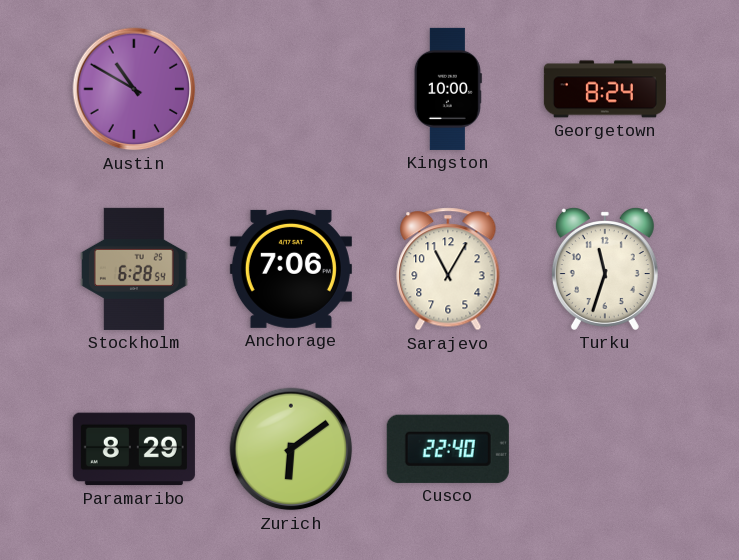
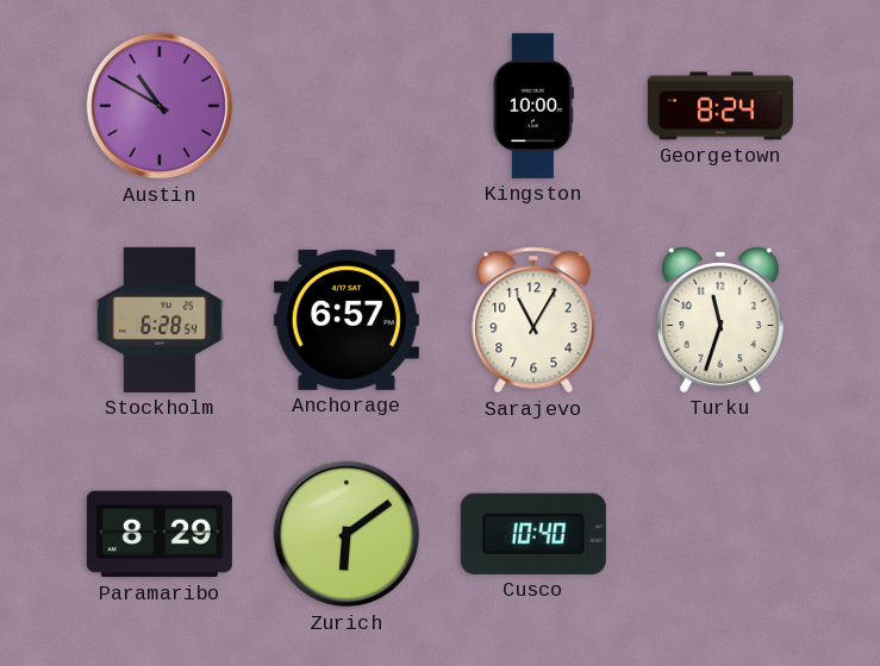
Anchorage: 7:06 -> 6:57
Cusco: 22:40 -> 10:40
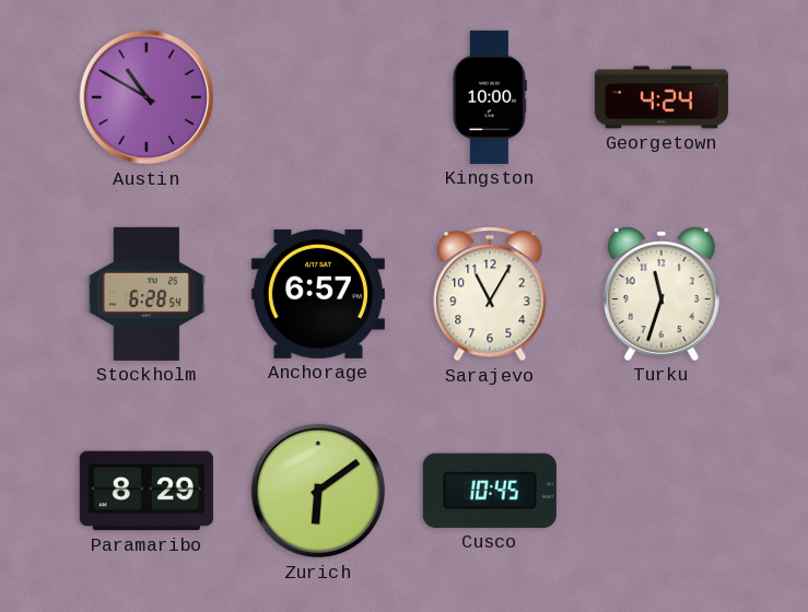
Georgetown: 8:24 -> 4:24
Cusco: 10:40 -> 10:45
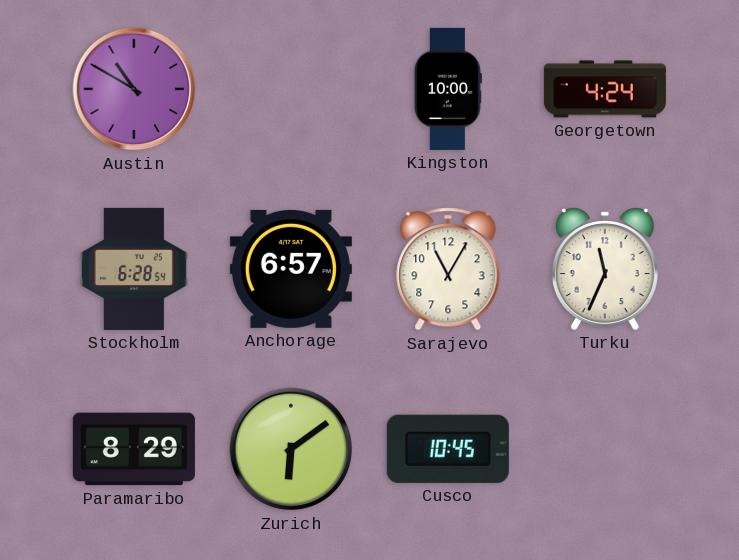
Turku: 11:33 -> 11:34
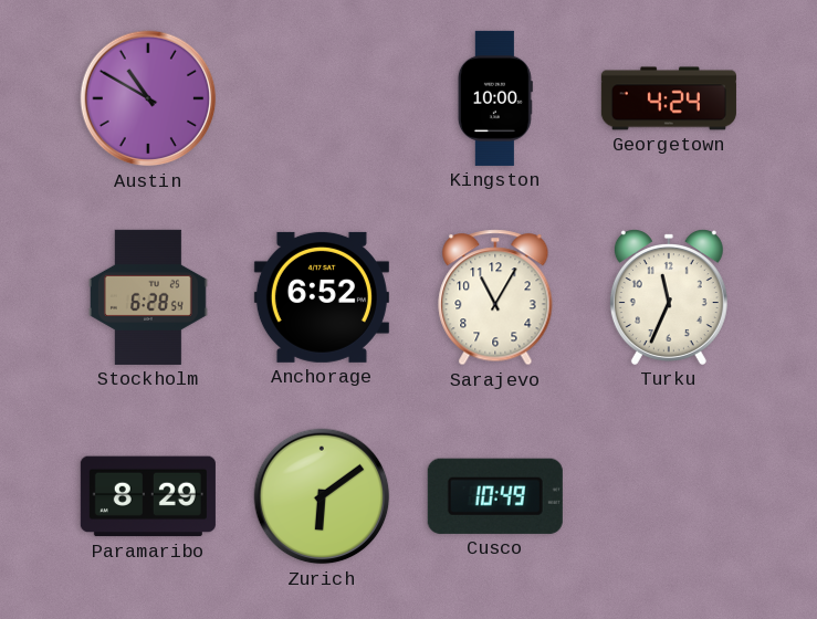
Anchorage: 6:57 -> 6:52
Cusco: 10:45 -> 10:49
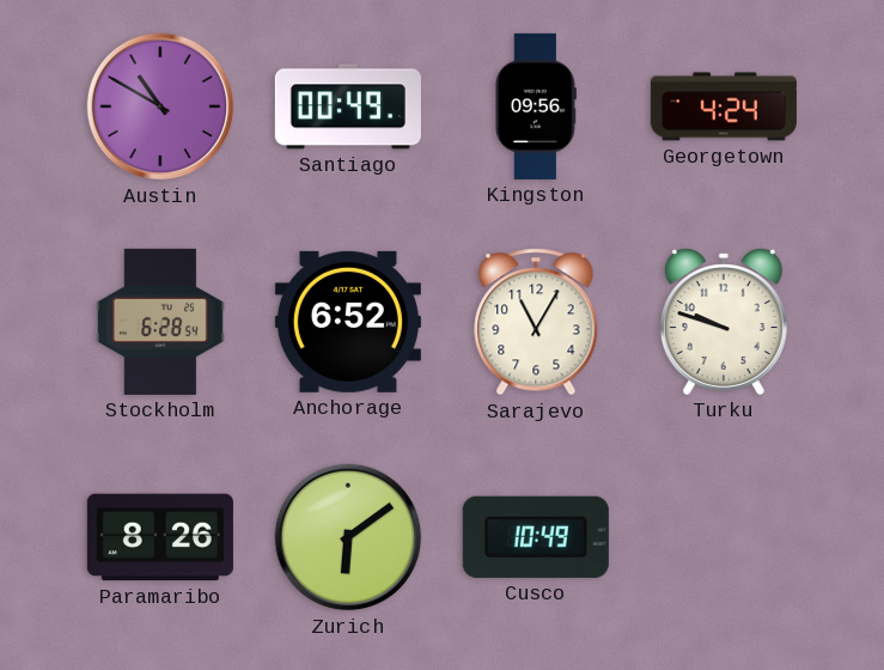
Santiago: none -> 00:49
Kingston: 10:00 -> 09:56
Turku: 11:34 -> 9:48
Paramaribo: 8:29 -> 8:26
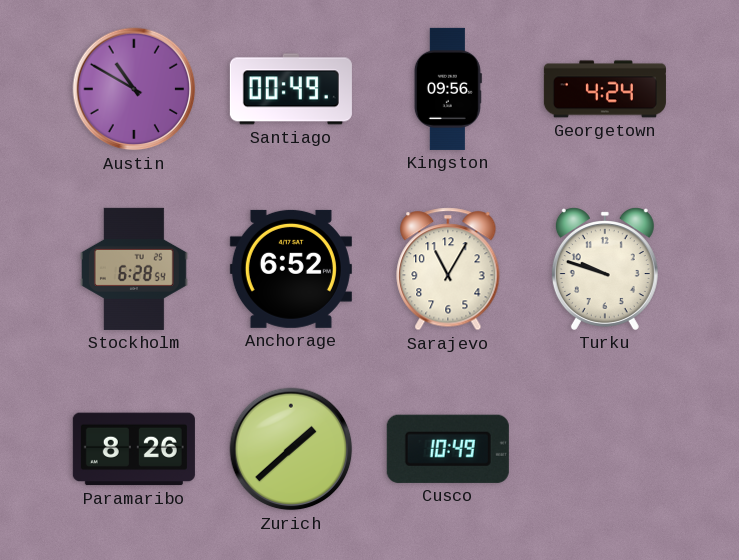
Zurich: 6:09 -> 1:38
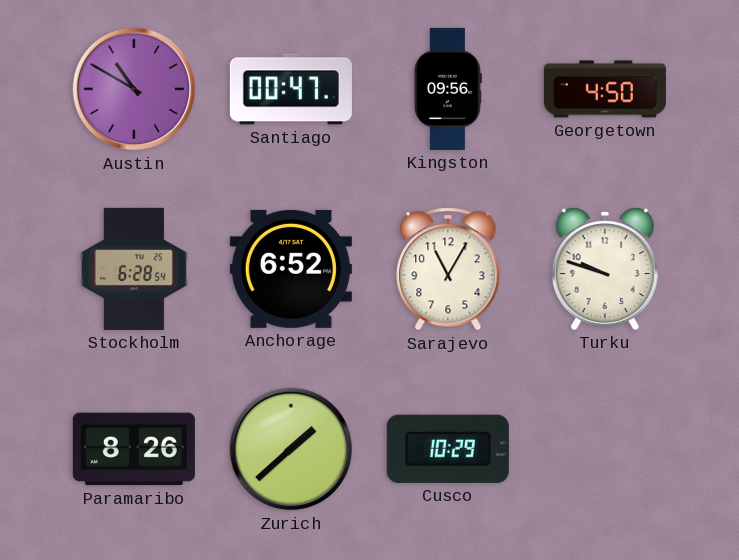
Santiago: 00:49 -> 00:47
Georgetown: 4:24 -> 4:50
Cusco: 10:49 -> 10:29
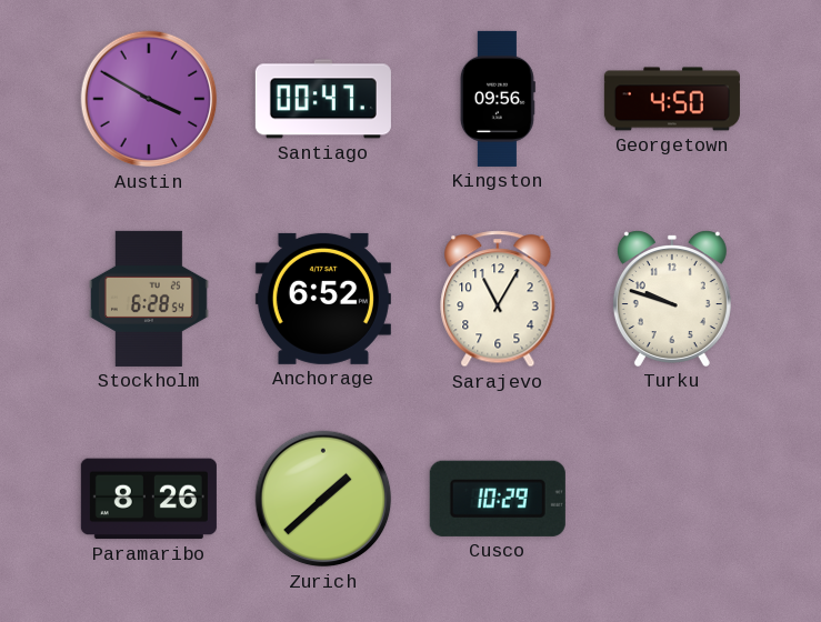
Austin: 10:50 -> 3:50
